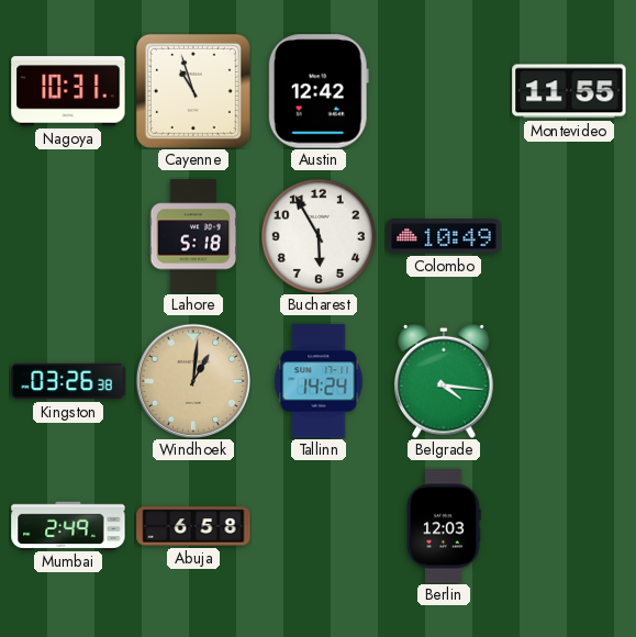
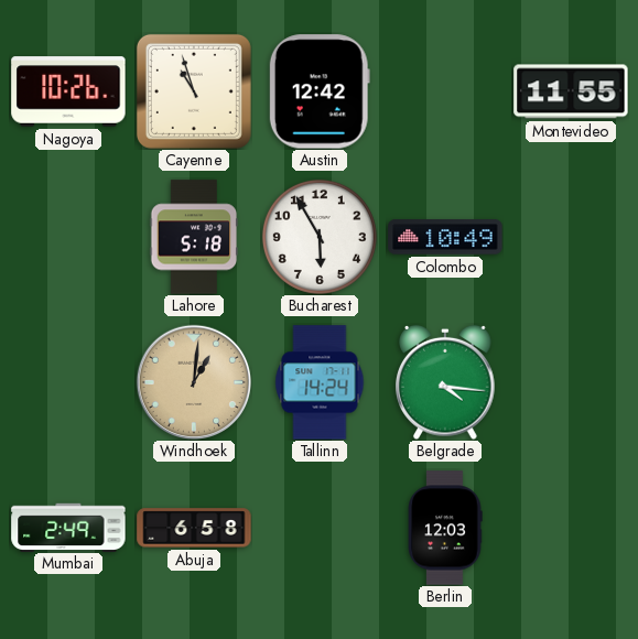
Nagoya: 10:31 -> 10:26
Kingston: 03:26 -> none
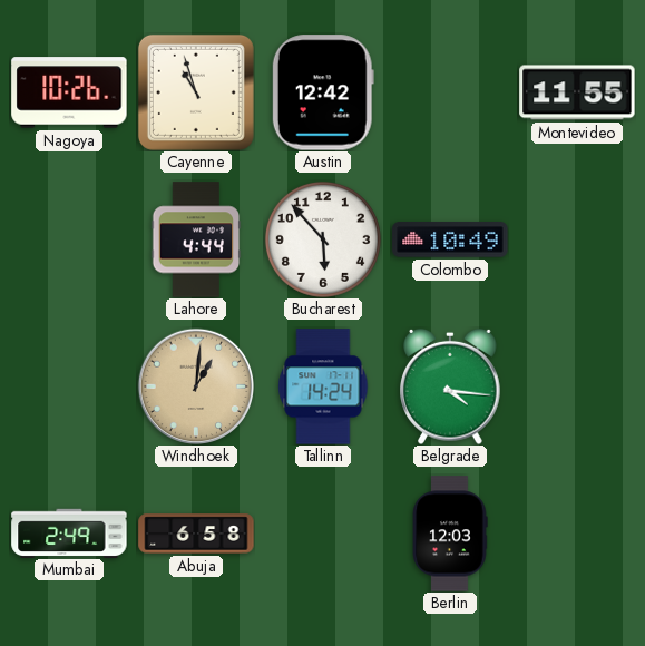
Lahore: 5:18 -> 4:44
Bucharest: 5:55 -> 5:53
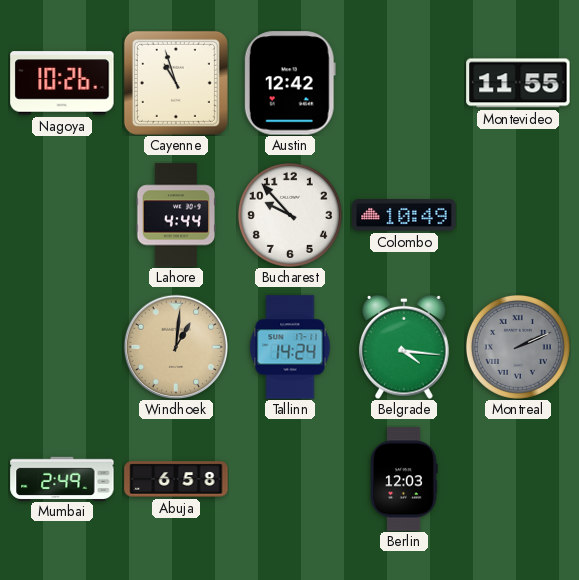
Bucharest: 5:53 -> 9:53
Montreal: none -> 2:11
